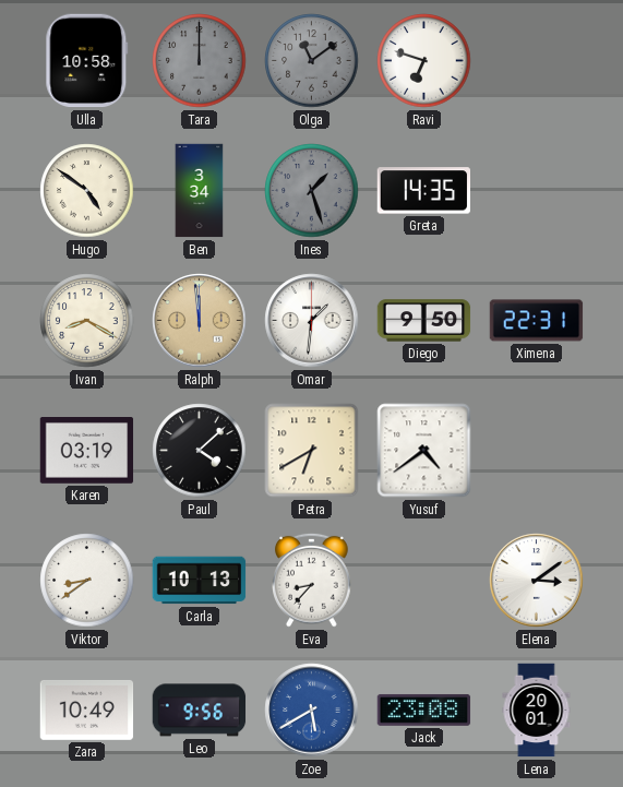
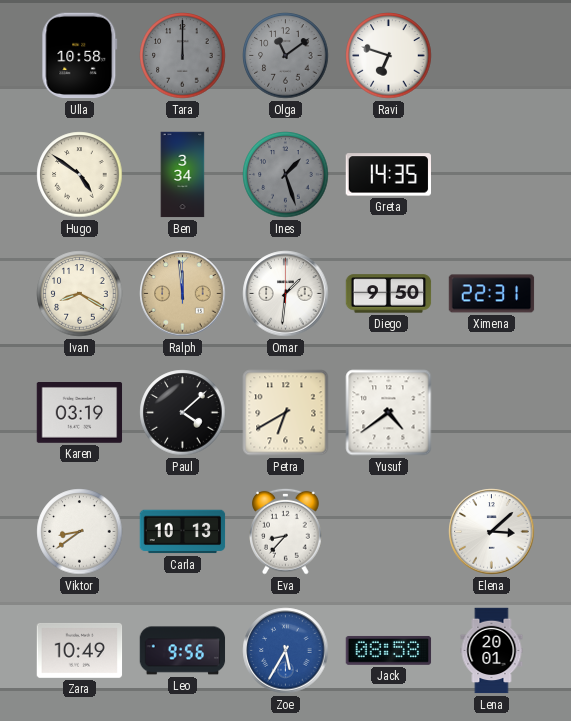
Elena: 3:09 -> 3:08
Zoe: 5:40 -> 5:35
Jack: 23:08 -> 08:58
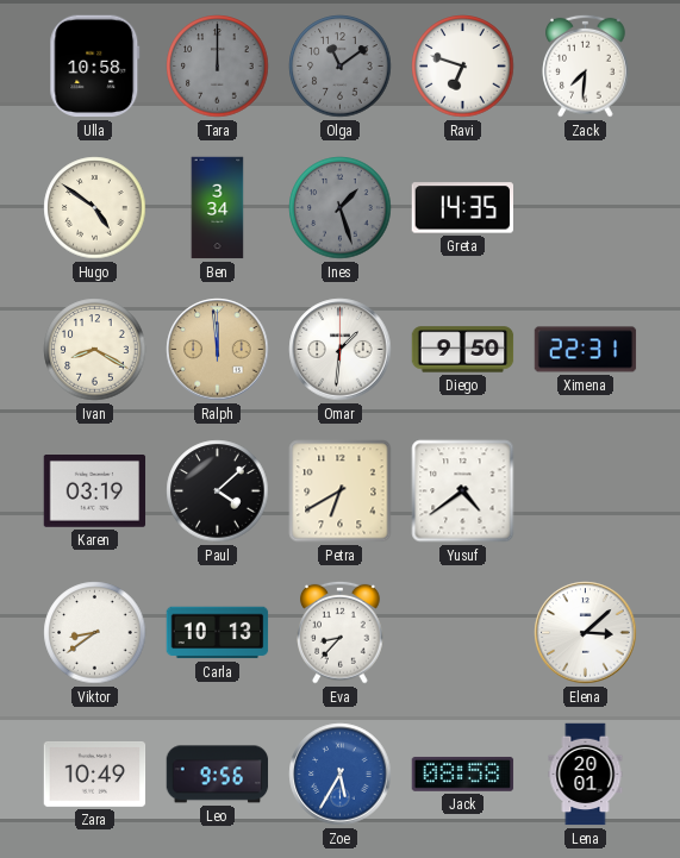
Zack: none -> 7:31
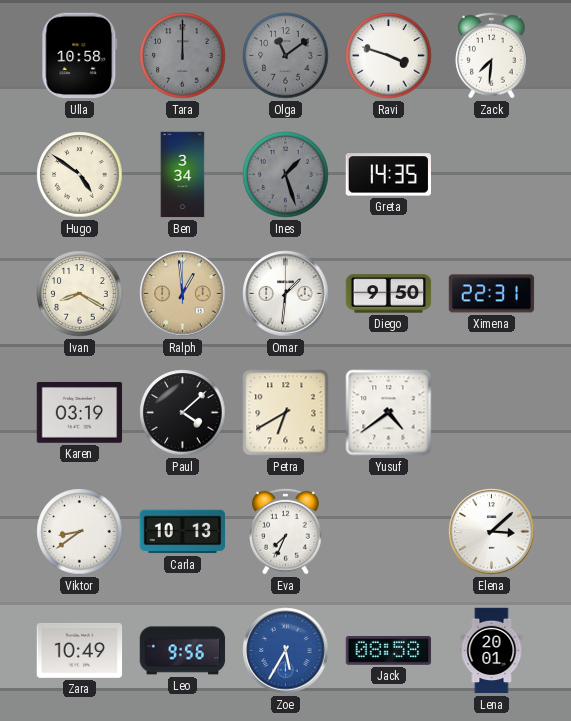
Ravi: 6:48 -> 3:48
Ralph: 11:59 -> 12:59
Eva: 8:37 -> 7:34
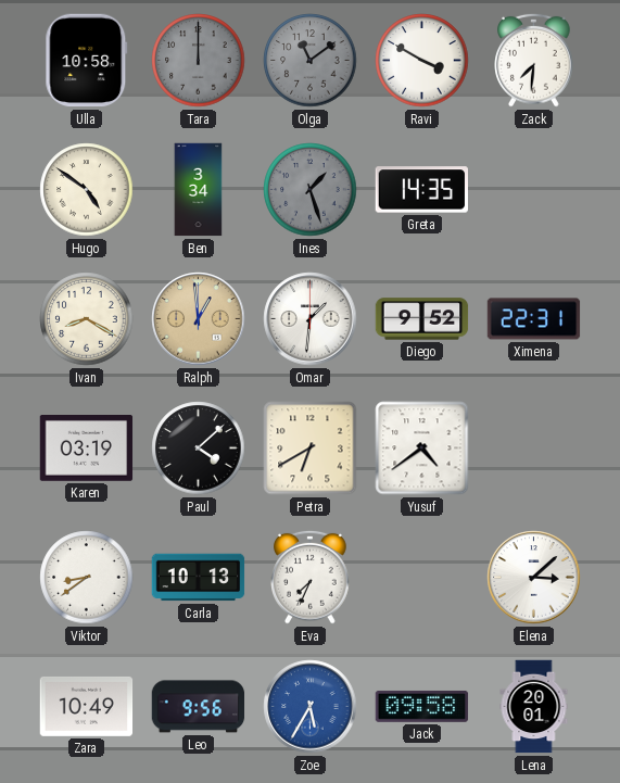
Ravi: 3:48 -> 3:50
Diego: 9:50 -> 9:52
Jack: 08:58 -> 09:58
